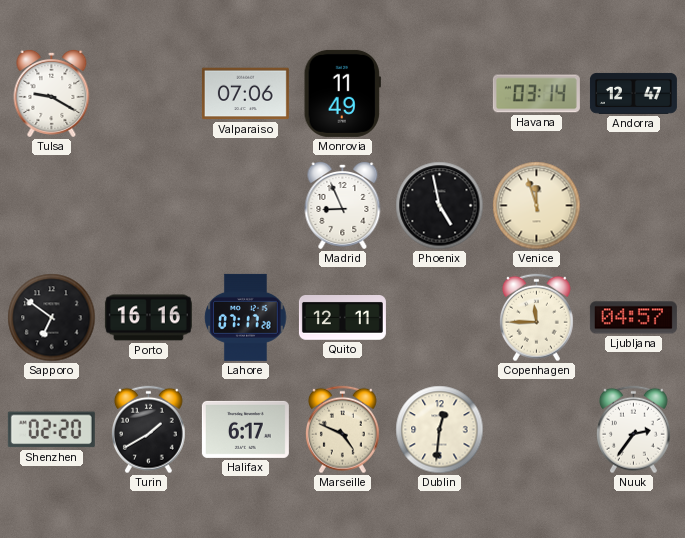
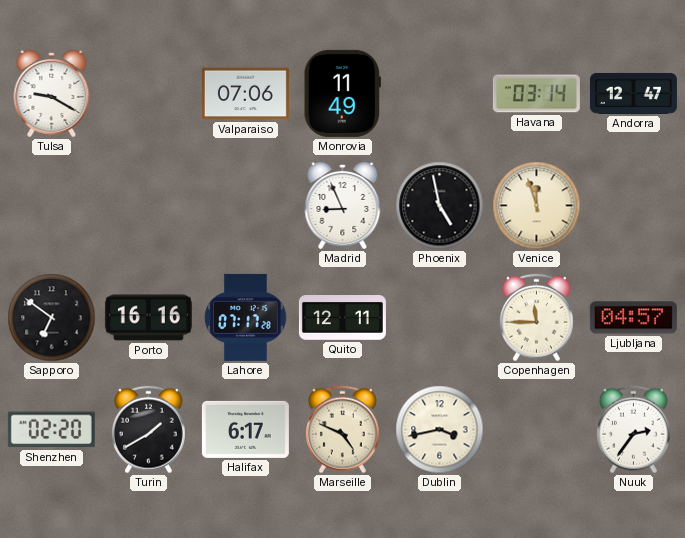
Dublin: 12:31 -> 3:43
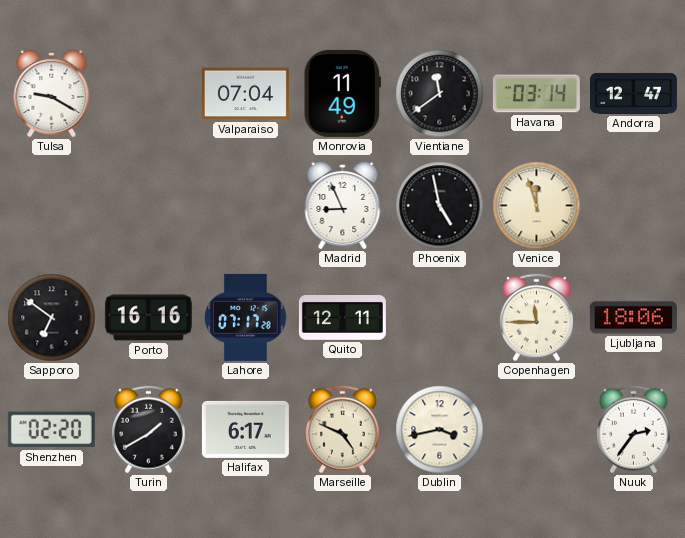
Valparaiso: 07:06 -> 07:04
Vientiane: none -> 11:39
Ljubljana: 04:57 -> 18:06
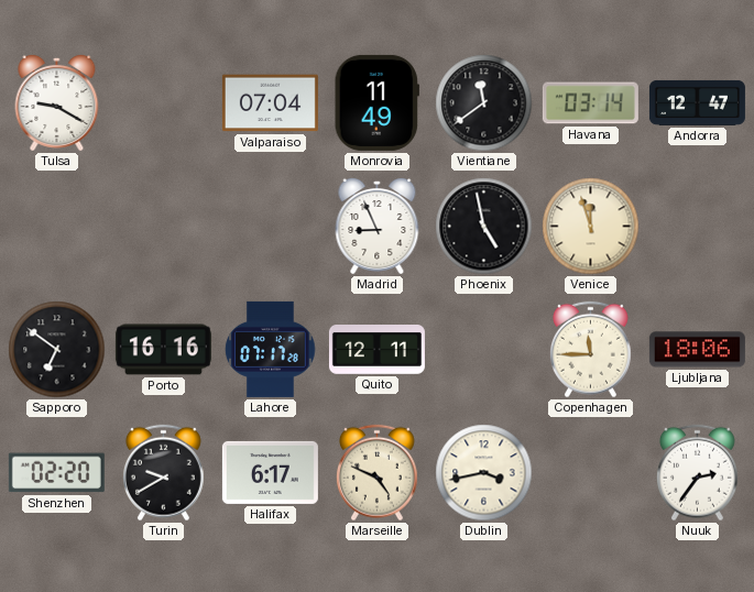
Turin: 1:40 -> 9:40
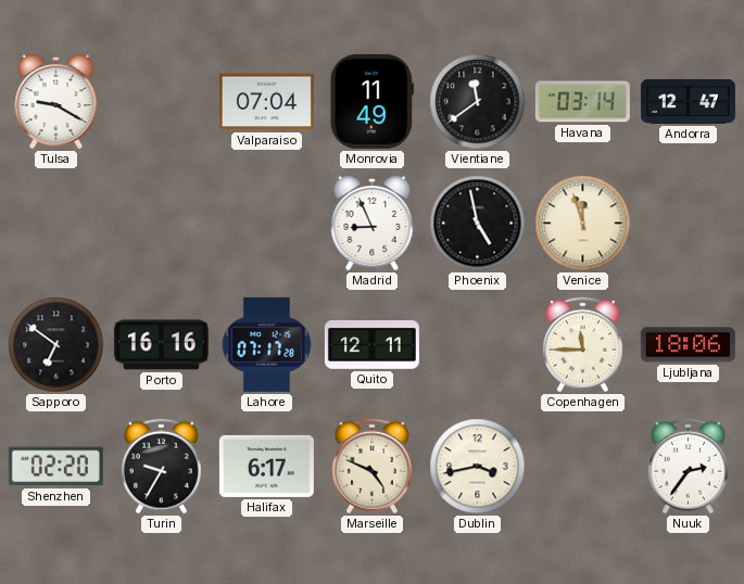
Turin: 9:40 -> 9:35
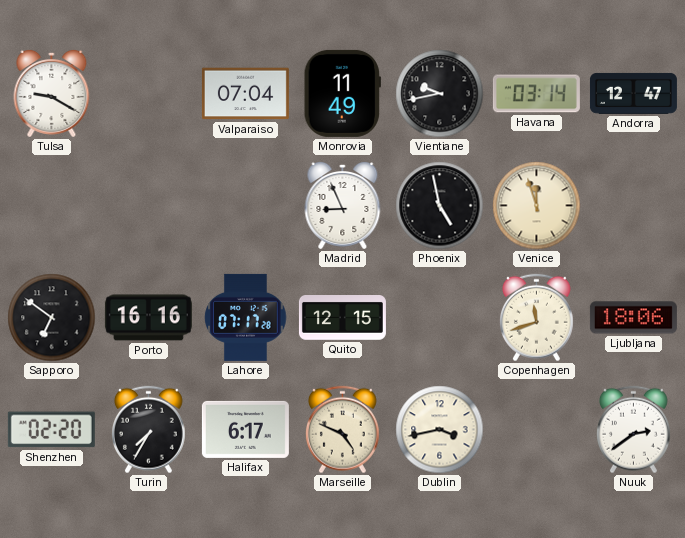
Vientiane: 11:39 -> 9:43
Quito: 12:11 -> 12:15
Copenhagen: 11:45 -> 11:42
Turin: 9:35 -> 7:35
Nuuk: 2:36 -> 2:39
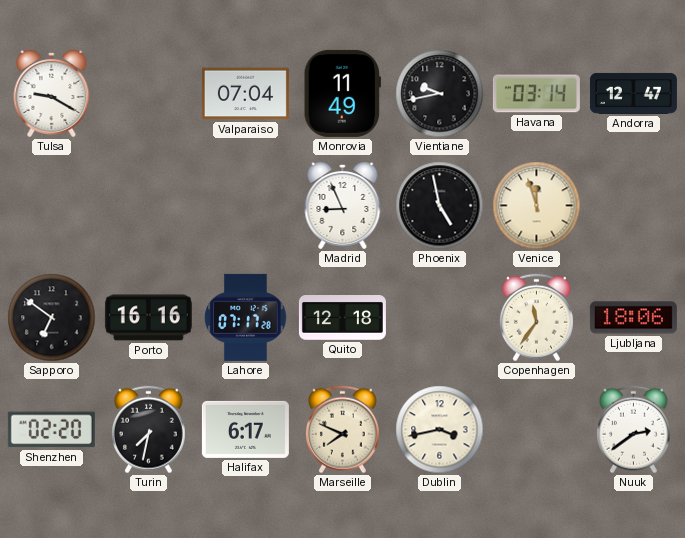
Quito: 12:15 -> 12:18
Copenhagen: 11:42 -> 11:36
Turin: 7:35 -> 7:32
Marseille: 4:49 -> 7:49
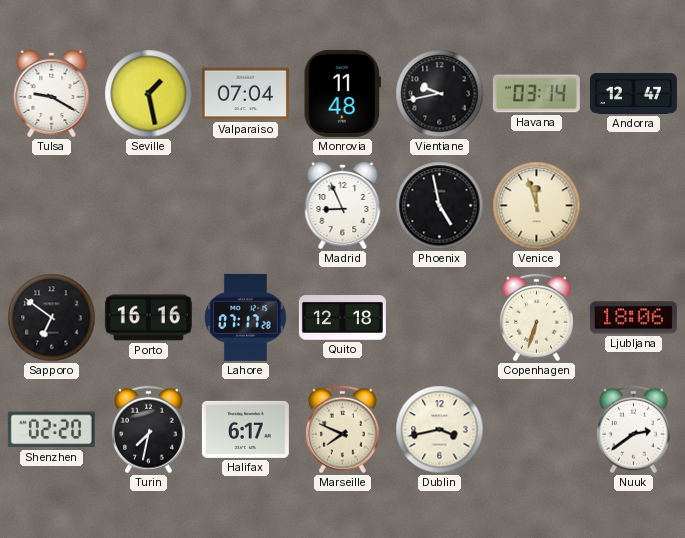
Seville: none -> 1:28
Monrovia: 11:49 -> 11:48
Copenhagen: 11:36 -> 6:33
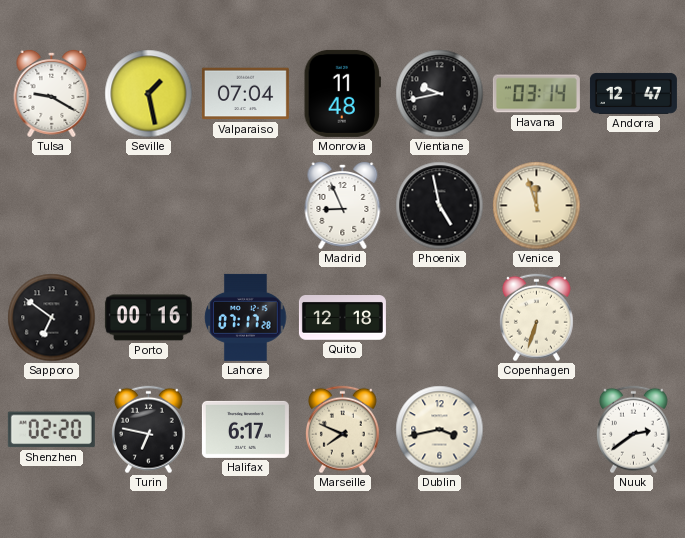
Porto: 16:16 -> 00:16
Ljubljana: 18:06 -> none
Turin: 7:32 -> 6:47
